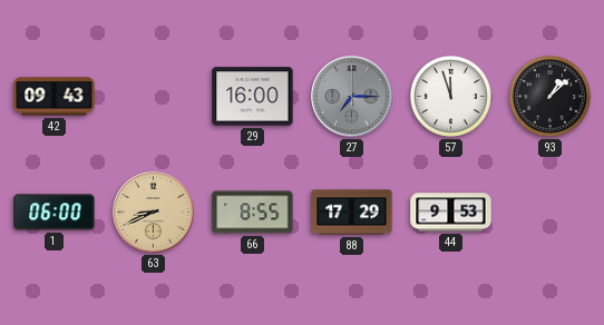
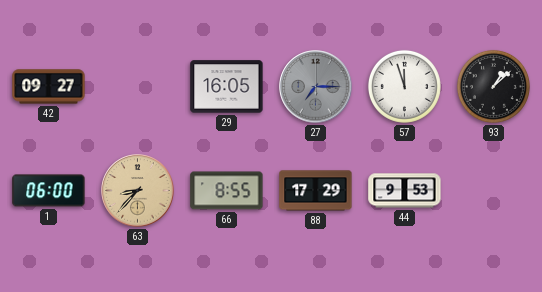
42: 09:43 -> 09:27
29: 16:00 -> 16:05
63: 8:41 -> 8:37
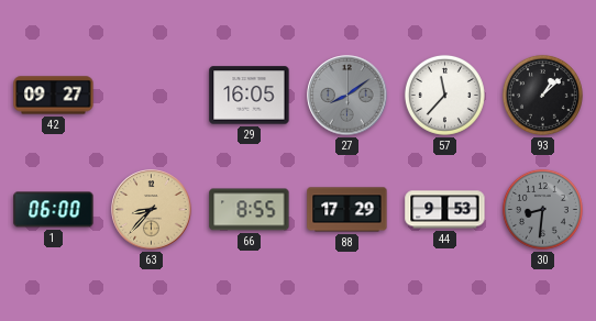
27: 7:15 -> 8:09
57: 11:57 -> 11:37
30: none -> 8:31
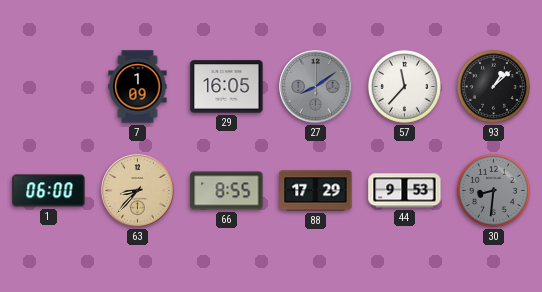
42: 09:27 -> none
7: none -> 1:09
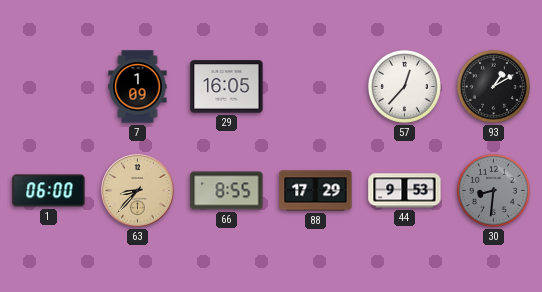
27: 8:09 -> none
57: 11:37 -> 12:37
93: 1:08 -> 1:10
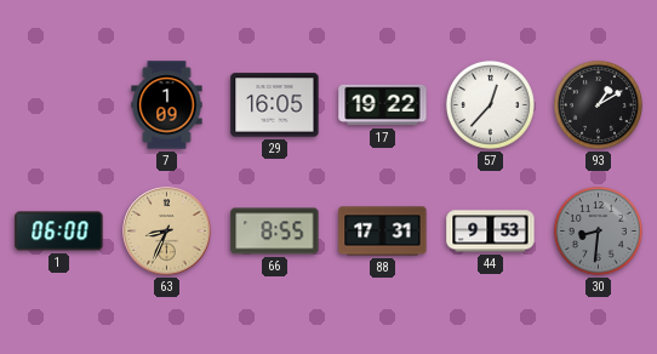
17: none -> 19:22
63: 8:37 -> 8:34
88: 17:29 -> 17:31
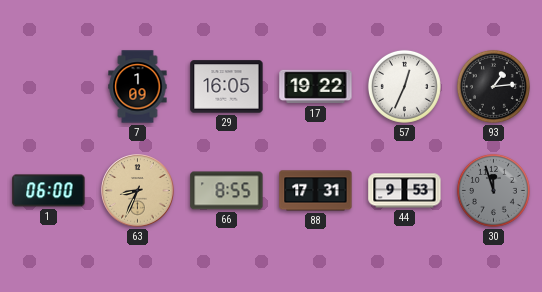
57: 12:37 -> 12:34
93: 1:10 -> 1:14
30: 8:31 -> 11:57
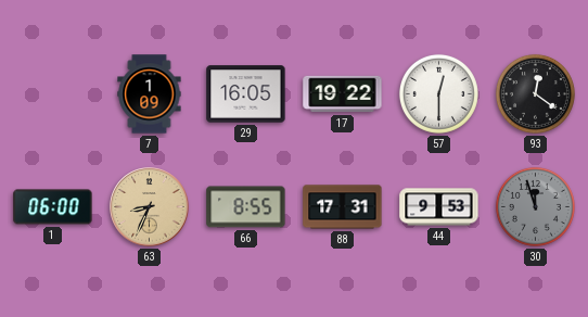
57: 12:34 -> 12:30
93: 1:14 -> 12:21
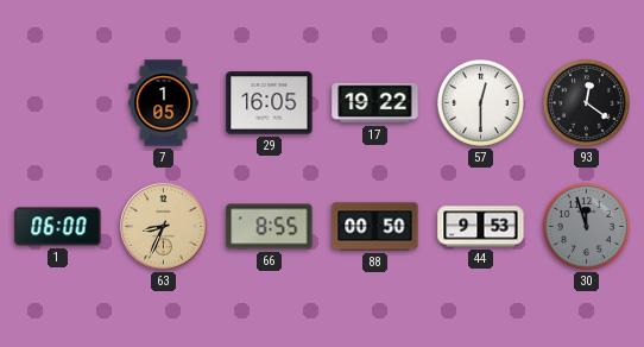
7: 1:09 -> 1:05
88: 17:31 -> 00:50
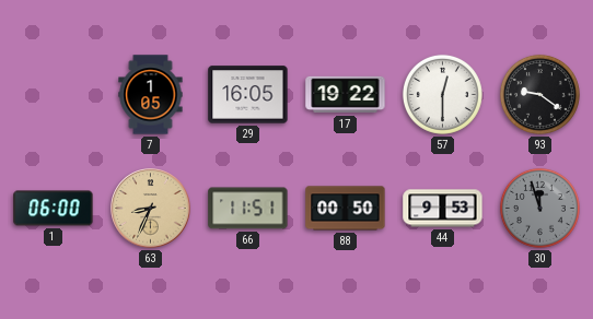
93: 12:21 -> 9:21
66: 8:55 -> 11:51
